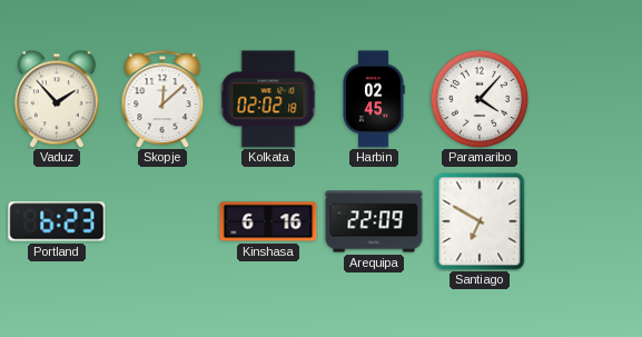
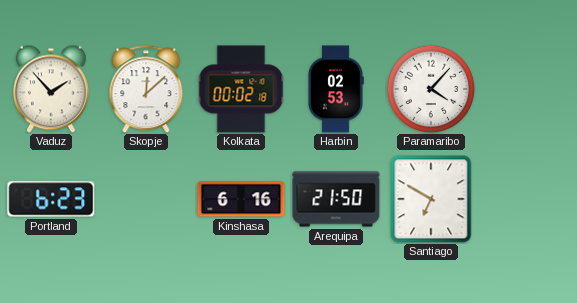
Kolkata: 02:02 -> 00:02
Harbin: 02:45 -> 02:53
Arequipa: 22:09 -> 21:50
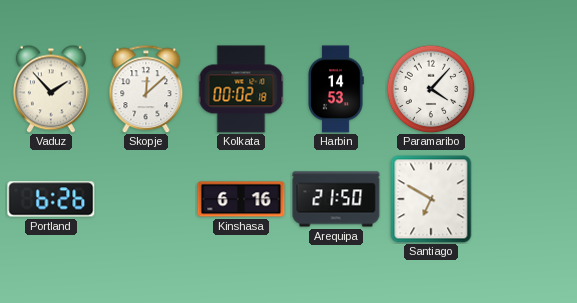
Harbin: 02:53 -> 14:53
Portland: 6:23 -> 6:26
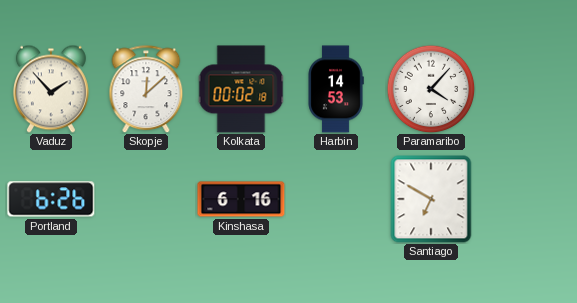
Arequipa: 21:50 -> none
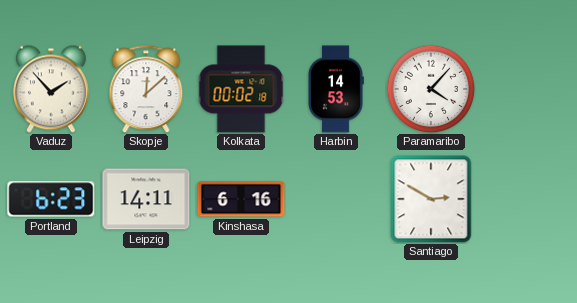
Portland: 6:26 -> 6:23
Leipzig: none -> 14:11
Santiago: 6:50 -> 2:50
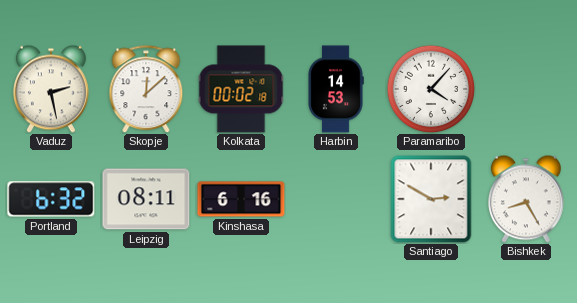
Vaduz: 1:53 -> 2:28
Portland: 6:23 -> 6:32
Leipzig: 14:11 -> 08:11
Bishkek: none -> 8:25
